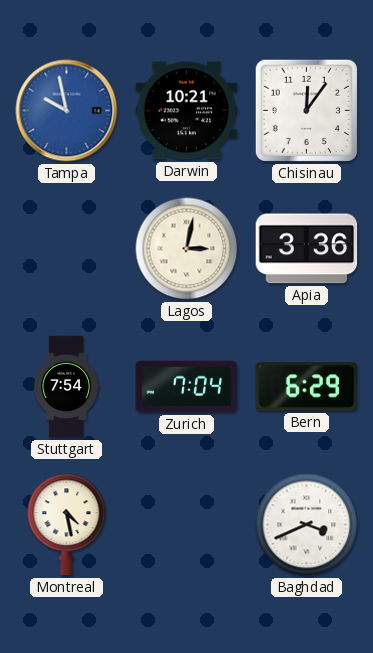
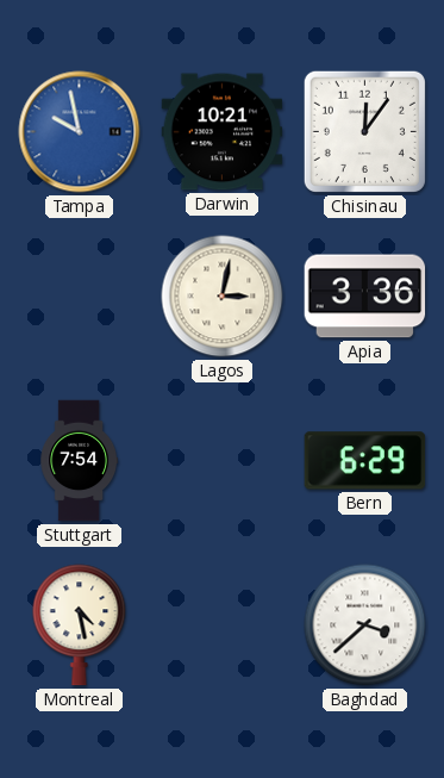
Zurich: 7:04 -> none
Baghdad: 3:41 -> 3:38
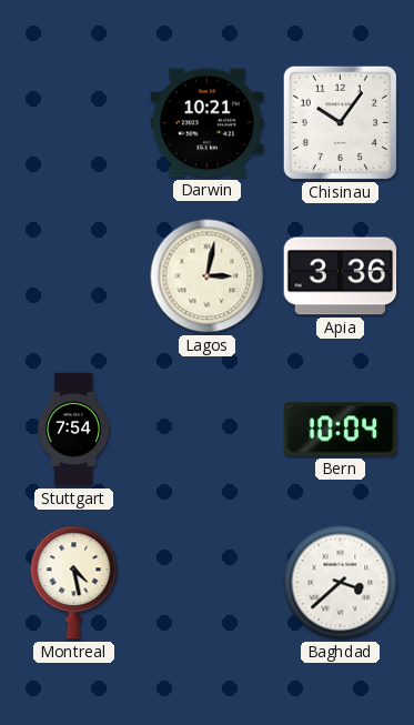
Tampa: 9:58 -> none
Chisinau: 12:06 -> 10:06
Bern: 6:29 -> 10:04
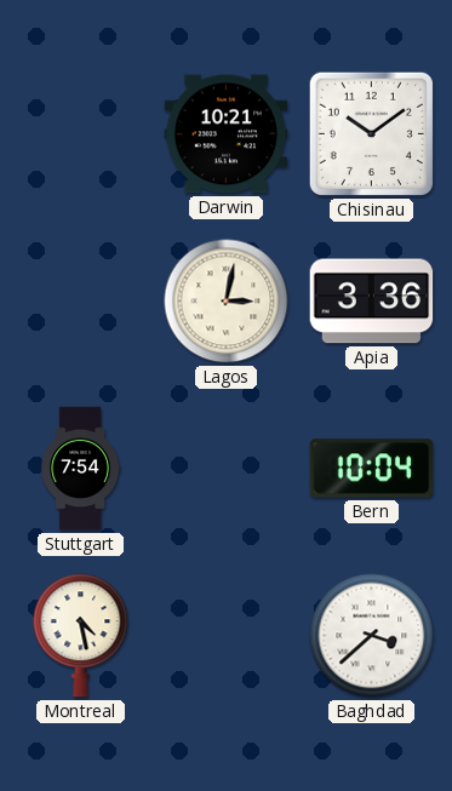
Chisinau: 10:06 -> 10:09
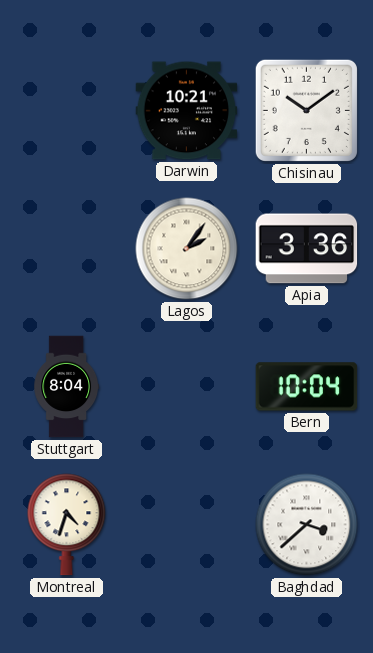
Lagos: 3:02 -> 2:06
Stuttgart: 7:54 -> 8:04
Montreal: 4:28 -> 4:33
